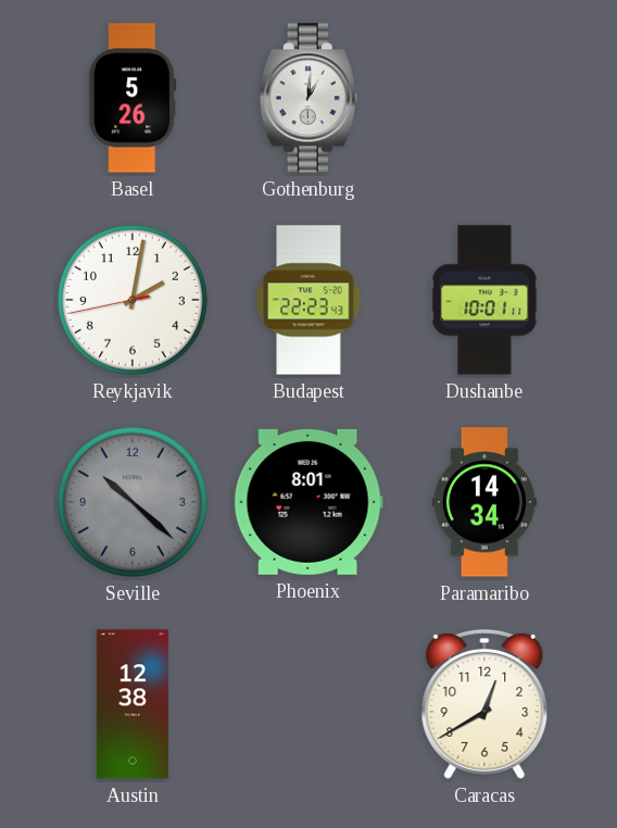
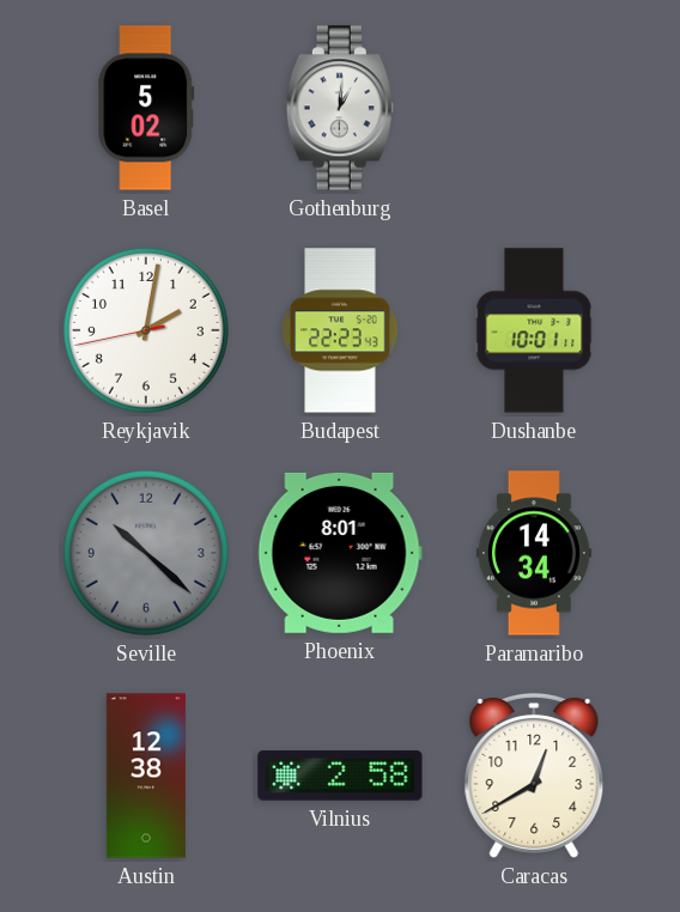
Basel: 5:26 -> 5:02
Vilnius: none -> 2:58
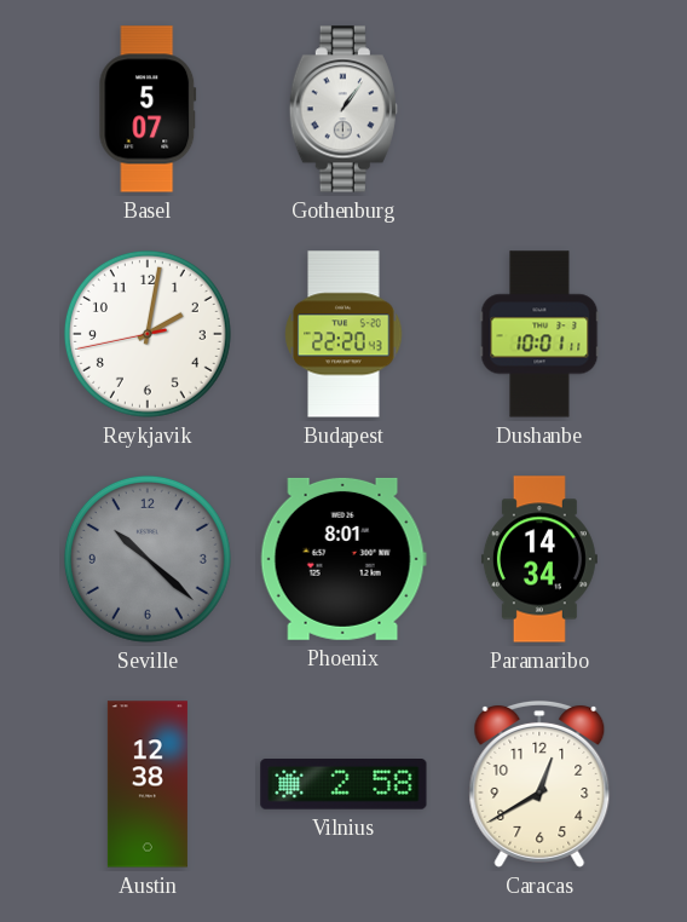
Basel: 5:02 -> 5:07
Gothenburg: 1:01 -> 1:06
Budapest: 22:23 -> 22:20
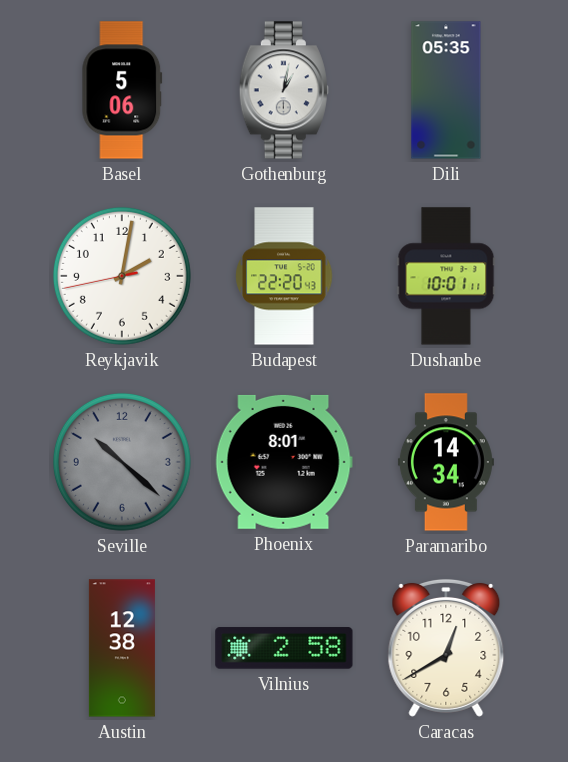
Basel: 5:07 -> 5:06
Gothenburg: 1:06 -> 1:02
Dili: none -> 05:35
